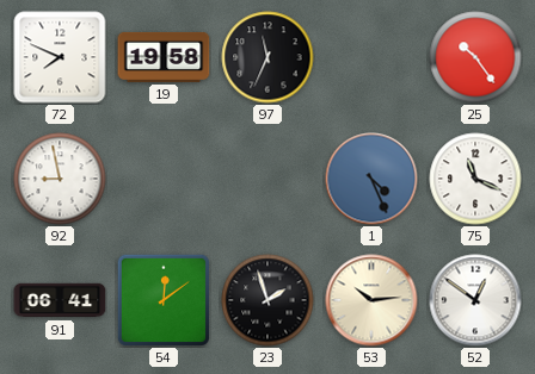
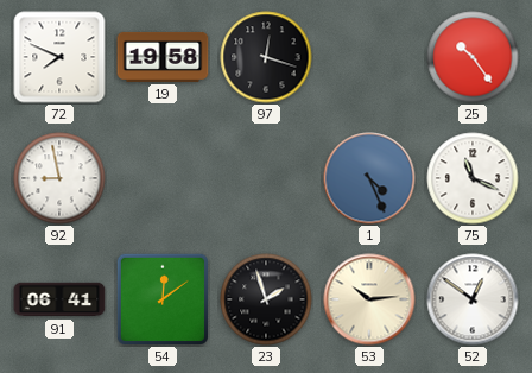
97: 11:34 -> 12:18
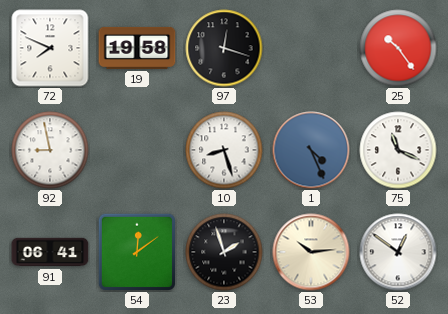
10: none -> 8:27
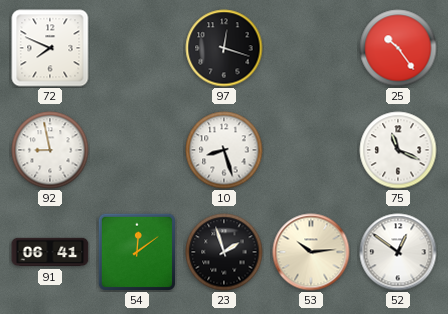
19: 19:58 -> none
1: 4:26 -> none
